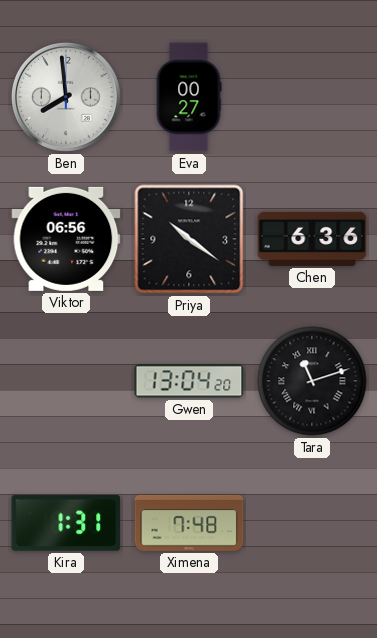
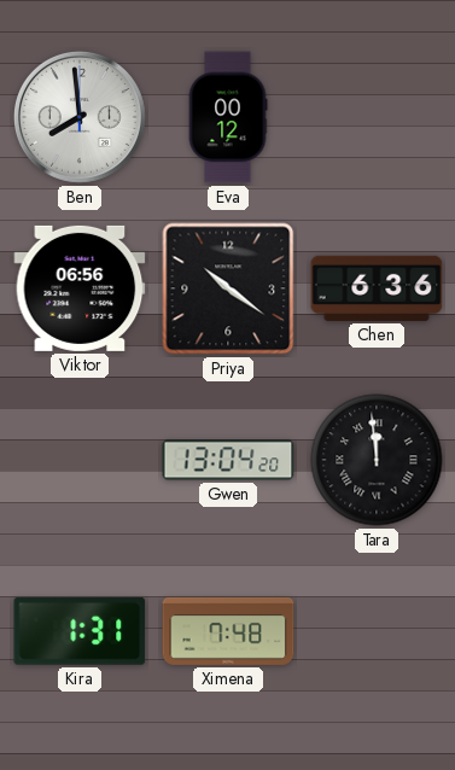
Eva: 00:27 -> 00:12
Tara: 11:12 -> 11:59
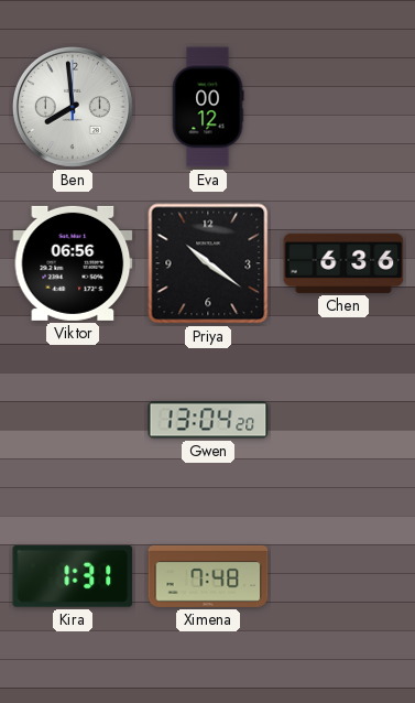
Tara: 11:59 -> none
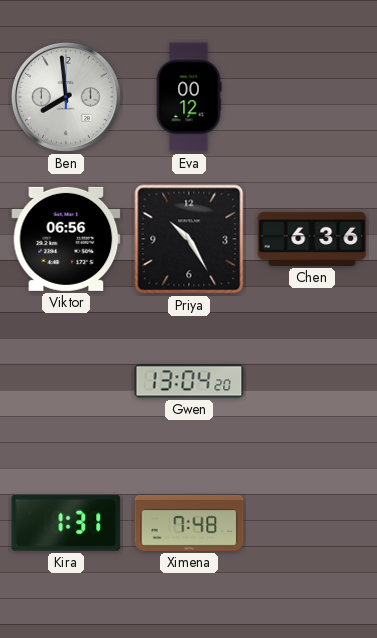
Priya: 10:21 -> 10:25
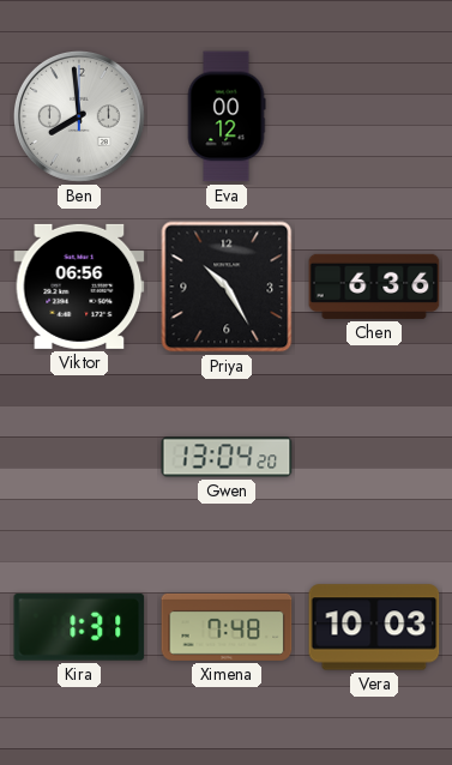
Vera: none -> 10:03
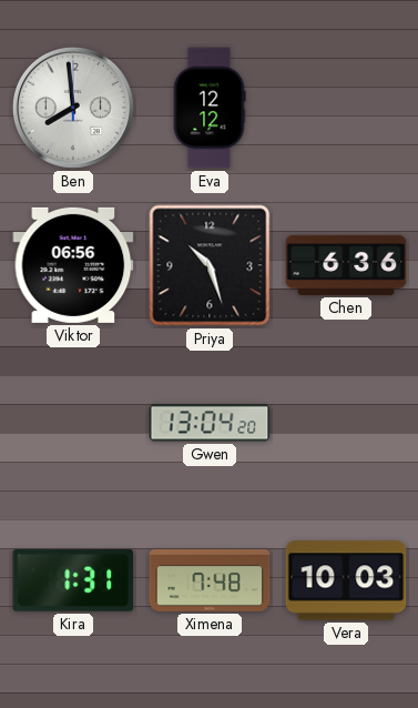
Eva: 00:12 -> 12:12
Priya: 10:25 -> 10:27
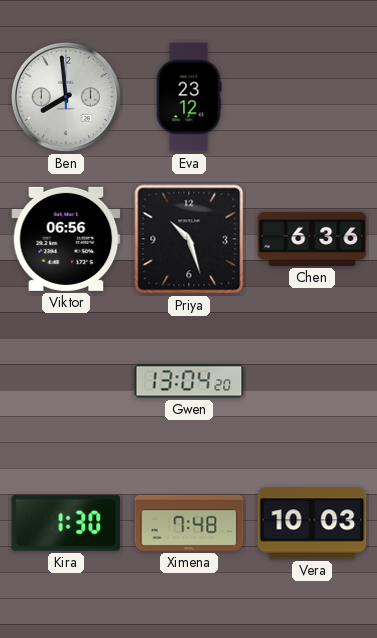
Eva: 12:12 -> 23:12
Kira: 1:31 -> 1:30
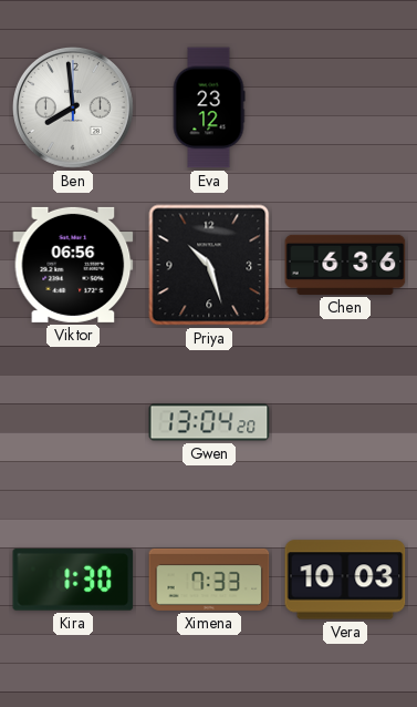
Ximena: 7:48 -> 7:33
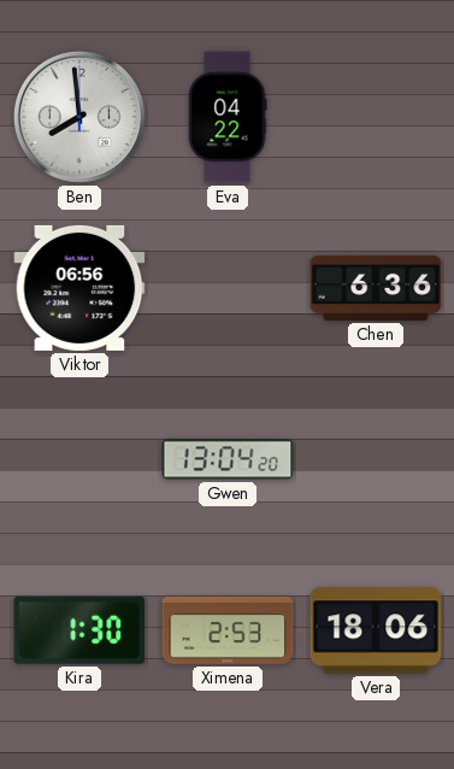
Eva: 23:12 -> 04:22
Priya: 10:27 -> none
Ximena: 7:33 -> 2:53
Vera: 10:03 -> 18:06
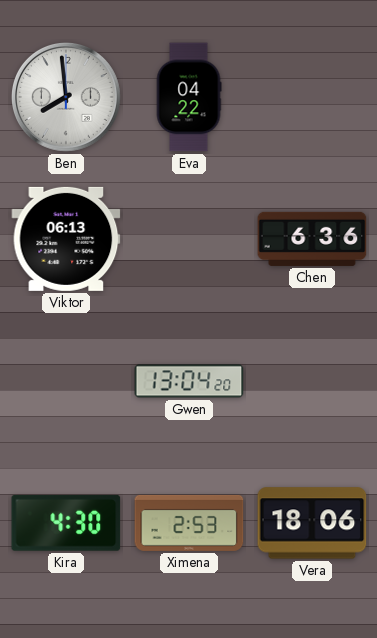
Viktor: 06:56 -> 06:13
Kira: 1:30 -> 4:30
